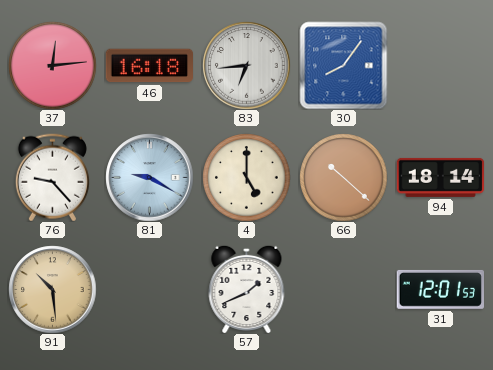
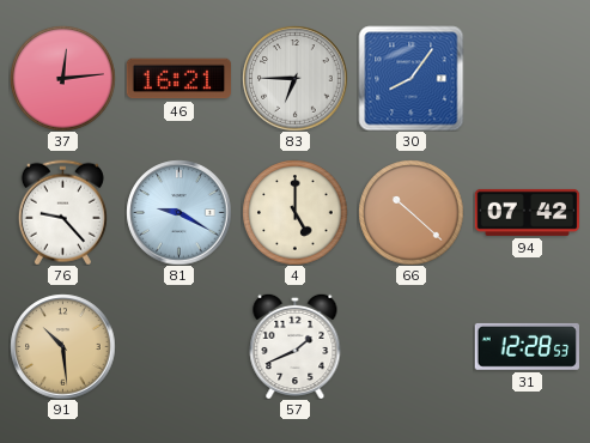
46: 16:18 -> 16:21
83: 6:44 -> 6:45
94: 18:14 -> 07:42
31: 12:01 -> 12:28
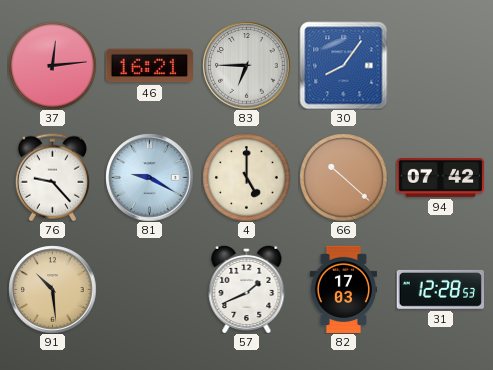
82: none -> 17:03
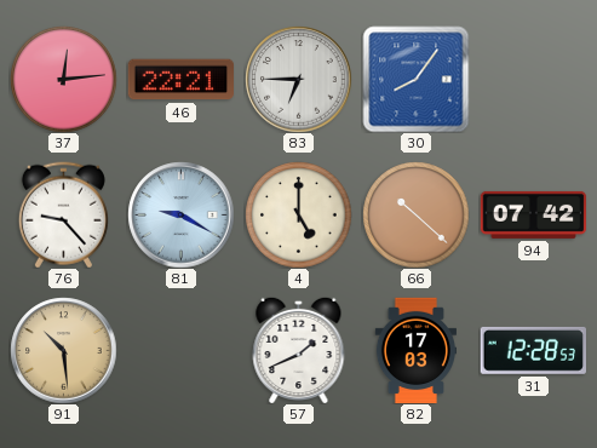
46: 16:21 -> 22:21
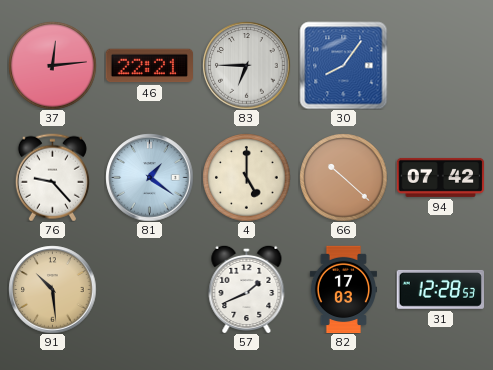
81: 9:20 -> 1:21
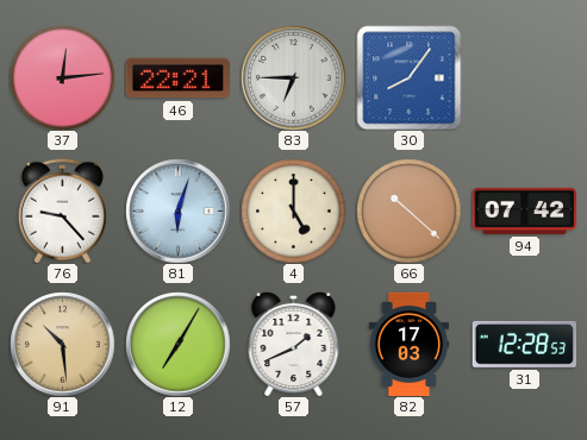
81: 1:21 -> 6:03
12: none -> 7:05
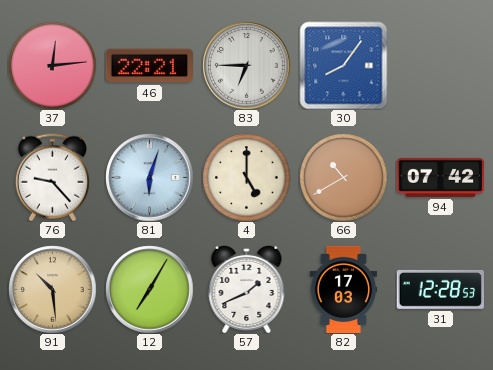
66: 10:22 -> 10:40
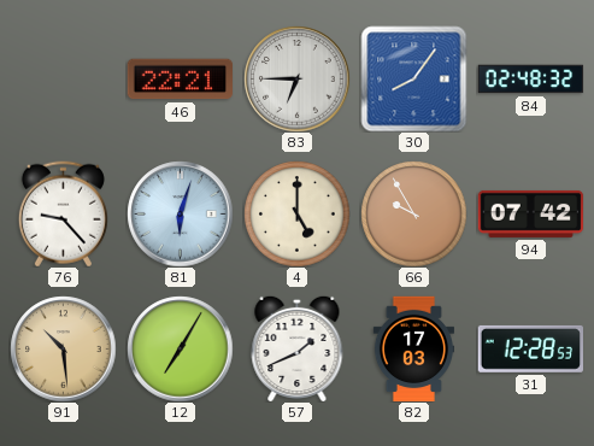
37: 12:14 -> none
84: none -> 02:48
66: 10:40 -> 9:55
